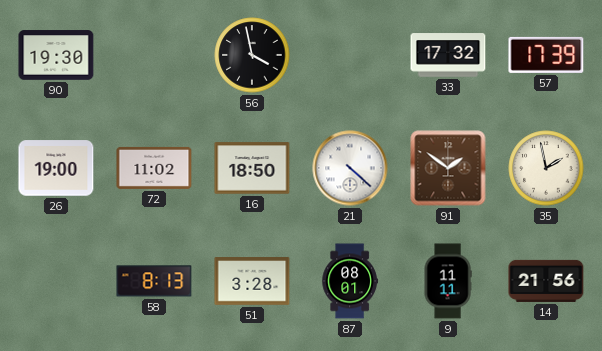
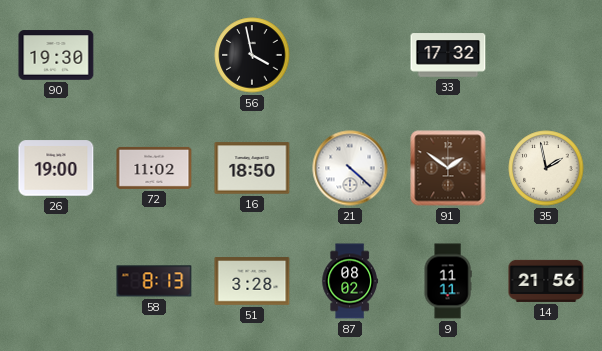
57: 17:39 -> none
87: 08:01 -> 08:02
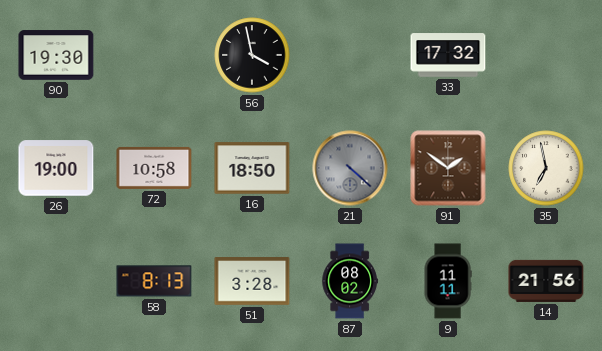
72: 11:02 -> 10:58
21 dial: white -> grey
35: 1:58 -> 6:58
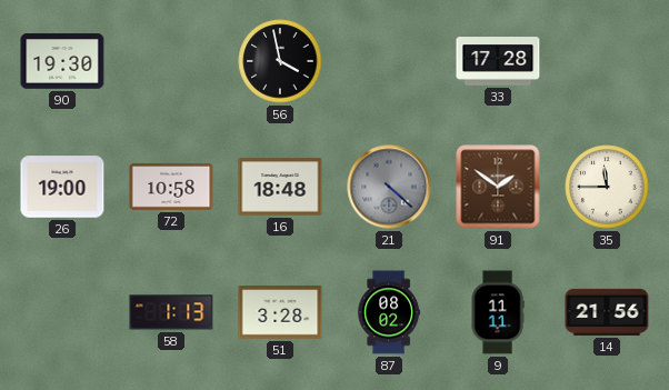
33: 17:32 -> 17:28
16: 18:50 -> 18:48
35: 6:58 -> 11:45
58: 8:13 -> 1:13
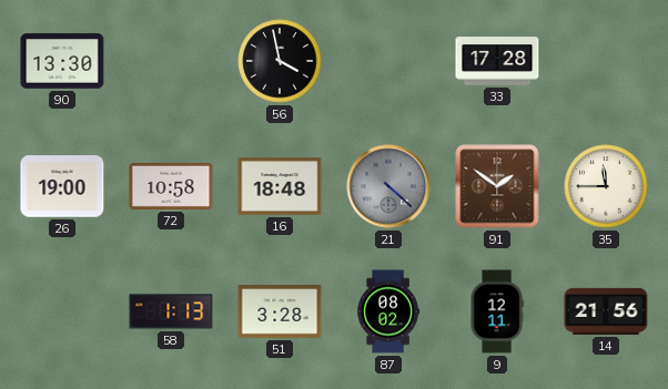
90: 19:30 -> 13:30
9: 11:11 -> 12:11
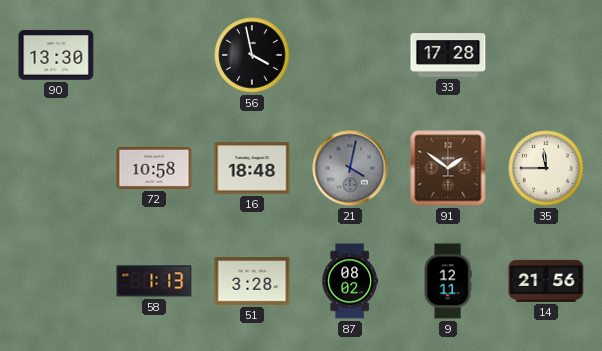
26: 19:00 -> none
21: 4:22 -> 4:02
